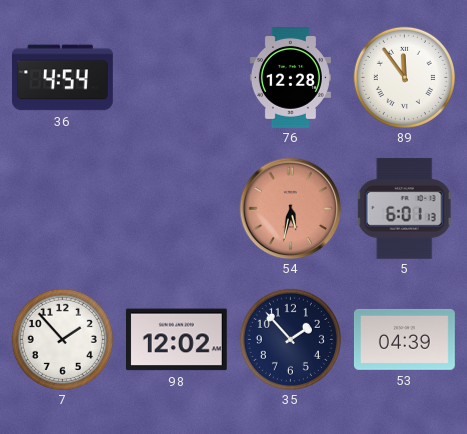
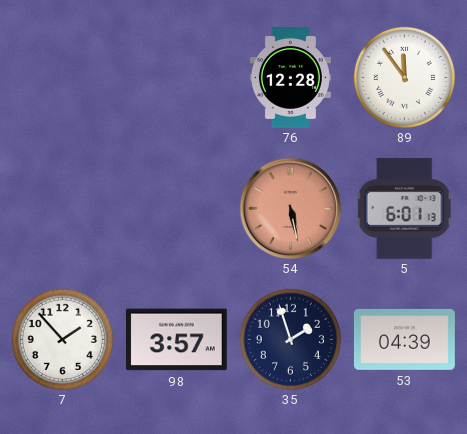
36: 4:54 -> none
54: 5:32 -> 5:28
98: 12:02 -> 3:57
35: 1:53 -> 1:57
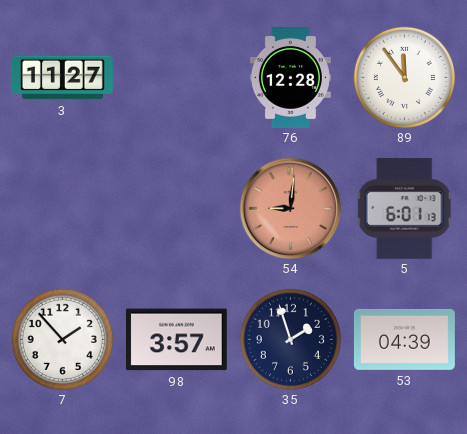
3: none -> 11:27
54: 5:28 -> 9:01
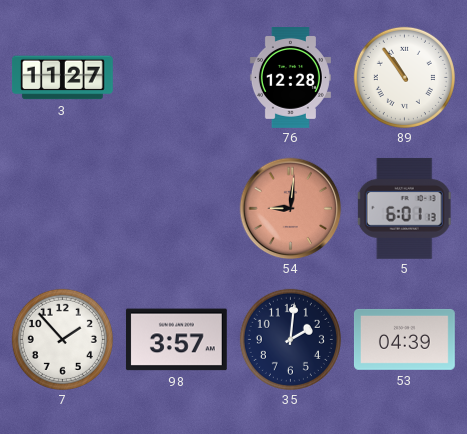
89: 11:54 -> 10:54
35: 1:57 -> 2:01
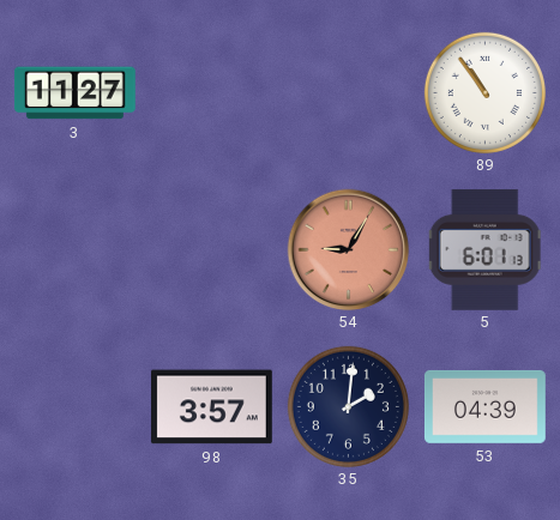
76: 12:28 -> none
54: 9:01 -> 9:05
7: 1:53 -> none
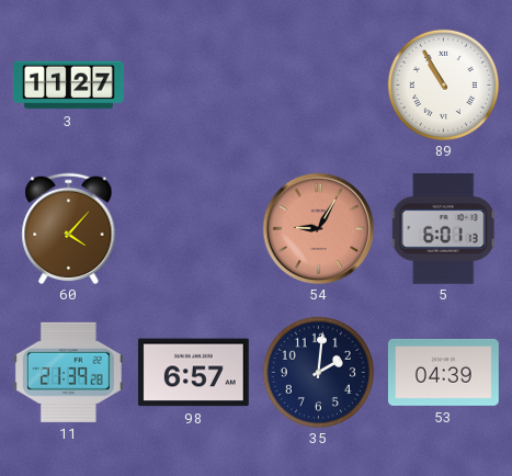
89: 10:54 -> 10:55
60: none -> 4:07
11: none -> 21:39
98: 3:57 -> 6:57
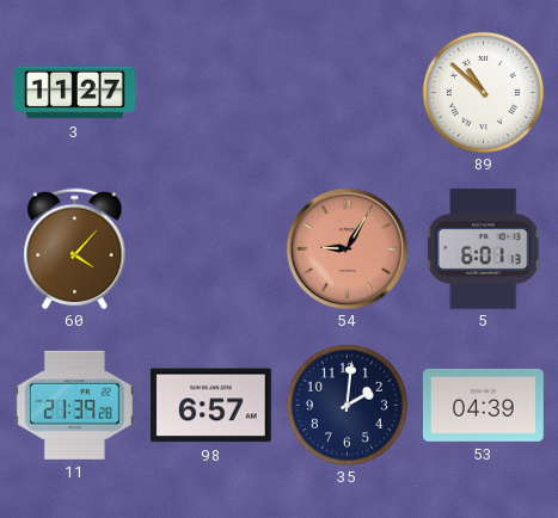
89: 10:55 -> 10:52
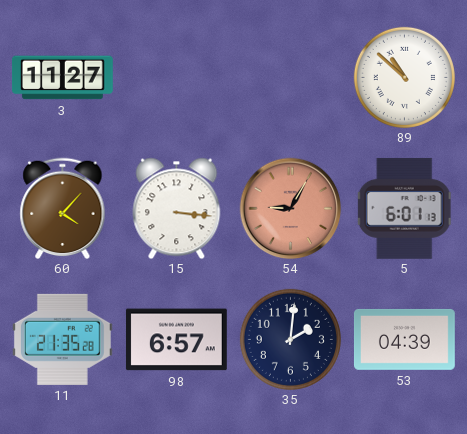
15: none -> 3:16
11: 21:39 -> 21:35
